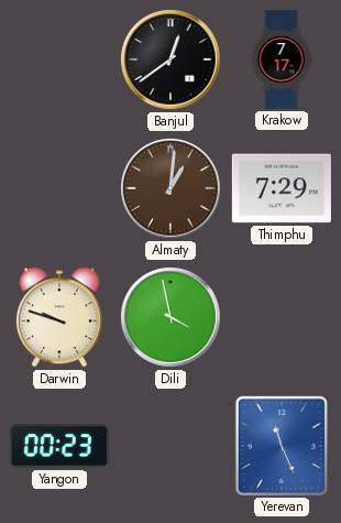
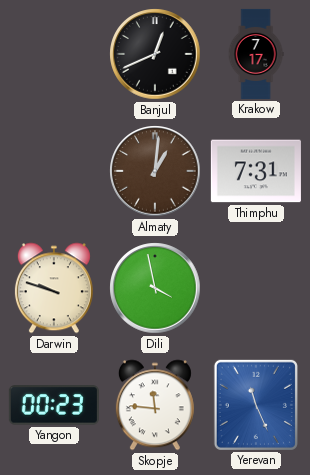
Banjul: 12:39 -> 12:41
Thimphu: 7:29 -> 7:31
Skopje: none -> 11:46
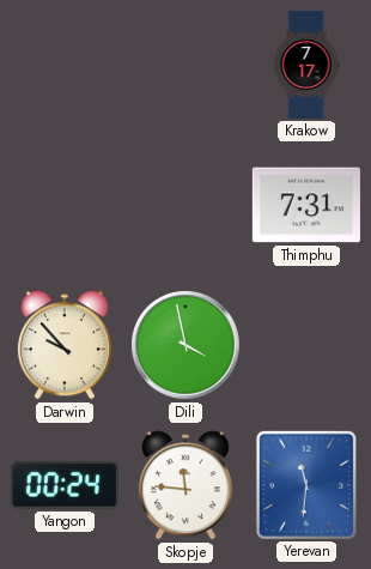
Banjul: 12:41 -> none
Almaty: 1:01 -> none
Darwin: 9:48 -> 9:53
Yangon: 00:23 -> 00:24
Yerevan: 11:26 -> 11:31
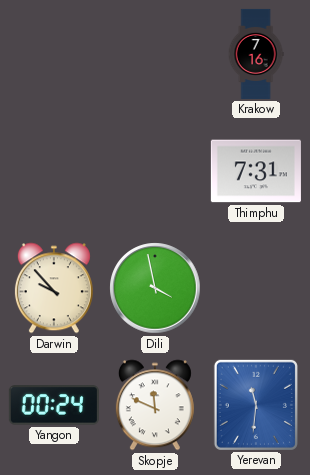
Krakow: 7:17 -> 7:16
Skopje: 11:46 -> 11:49
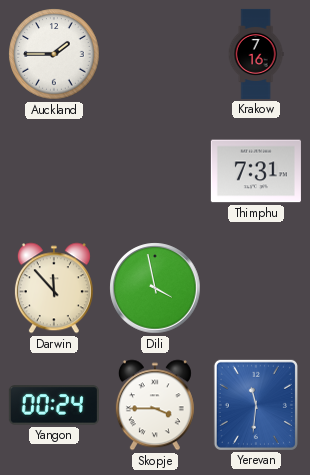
Auckland: none -> 1:45
Darwin: 9:53 -> 11:53
Skopje: 11:49 -> 3:45
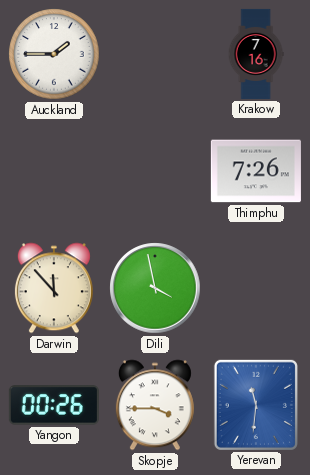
Thimphu: 7:31 -> 7:26
Yangon: 00:24 -> 00:26
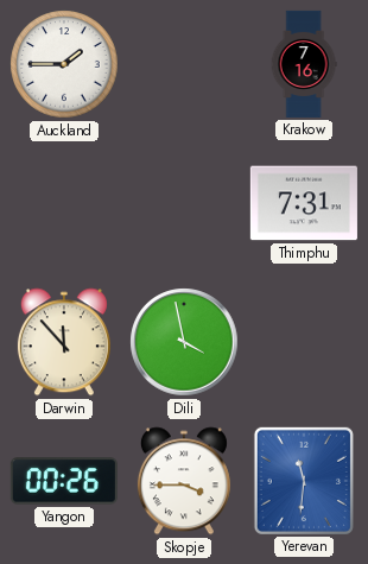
Thimphu: 7:26 -> 7:31
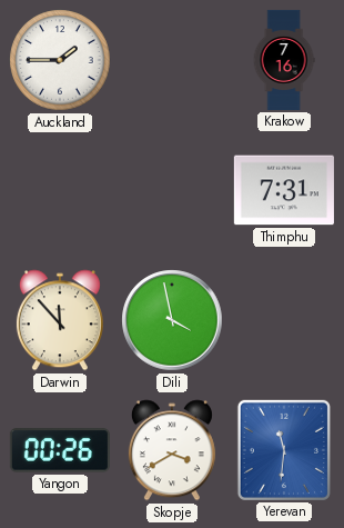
Skopje: 3:45 -> 3:40
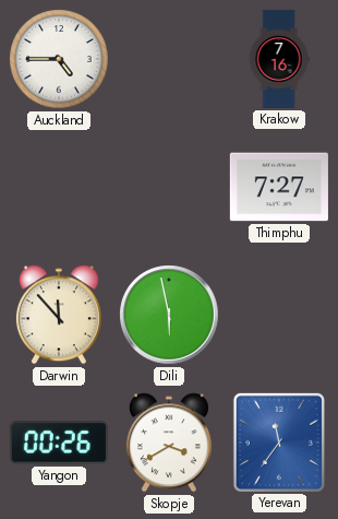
Auckland: 1:45 -> 4:45
Thimphu: 7:31 -> 7:27
Dili: 3:58 -> 5:58
Yerevan: 11:31 -> 11:36
